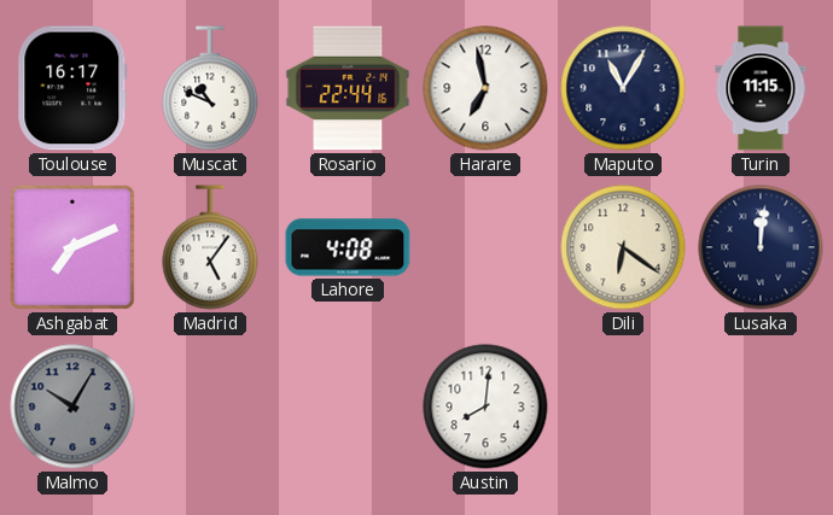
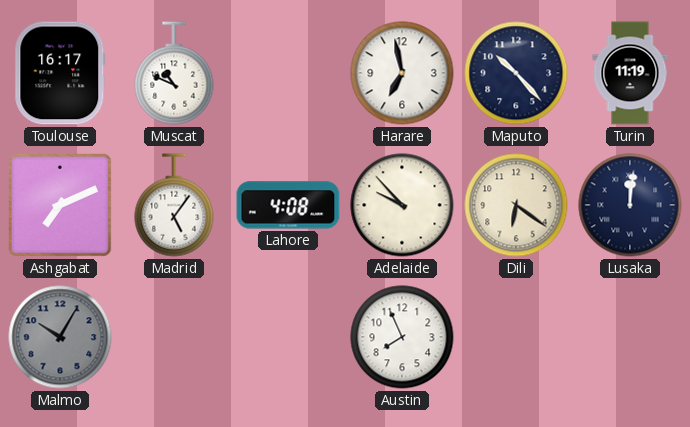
Rosario: 22:44 -> none
Maputo: 11:05 -> 10:23
Turin: 11:15 -> 11:19
Adelaide: none -> 9:53
Austin: 8:01 -> 7:56
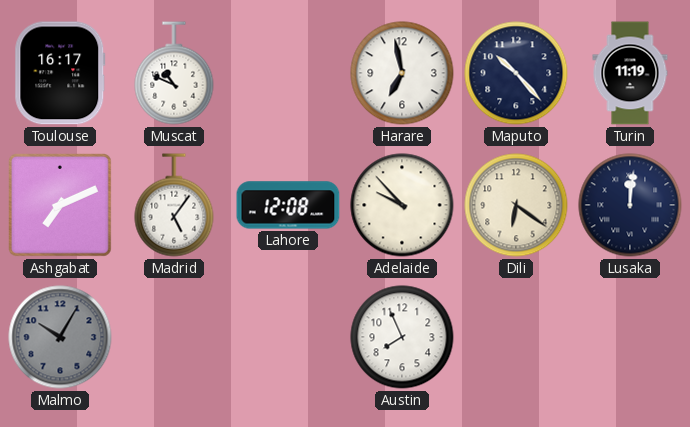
Lahore: 4:08 -> 12:08
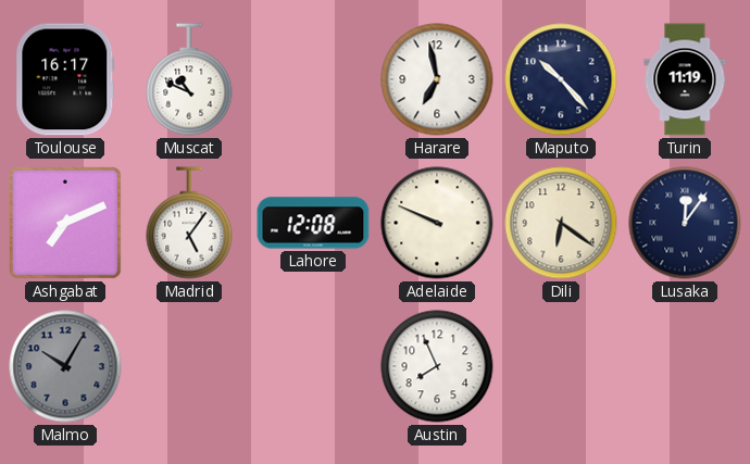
Adelaide: 9:53 -> 9:49
Lusaka: 12:01 -> 12:06
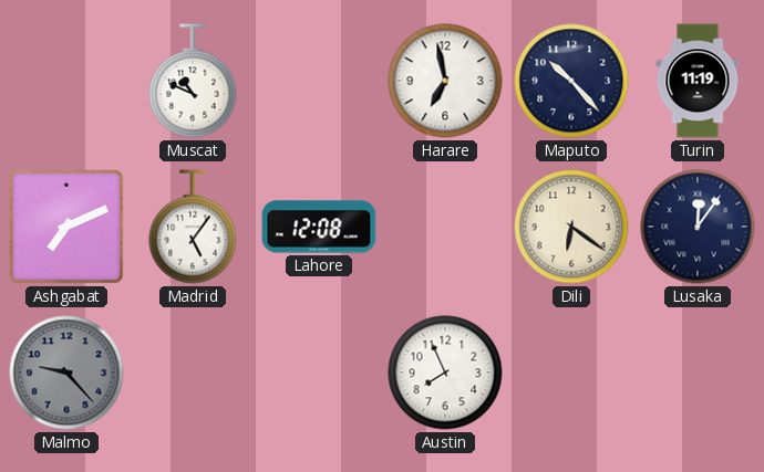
Toulouse: 16:17 -> none
Adelaide: 9:49 -> none
Malmo: 10:05 -> 9:23
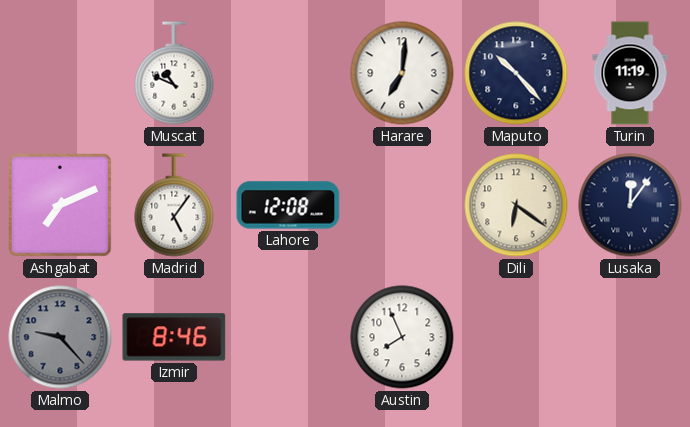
Harare: 6:58 -> 7:01
Izmir: none -> 8:46
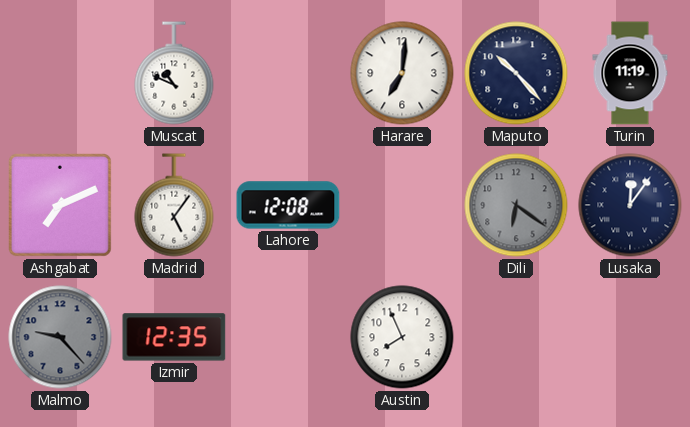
Dili dial: cream -> grey
Izmir: 8:46 -> 12:35
